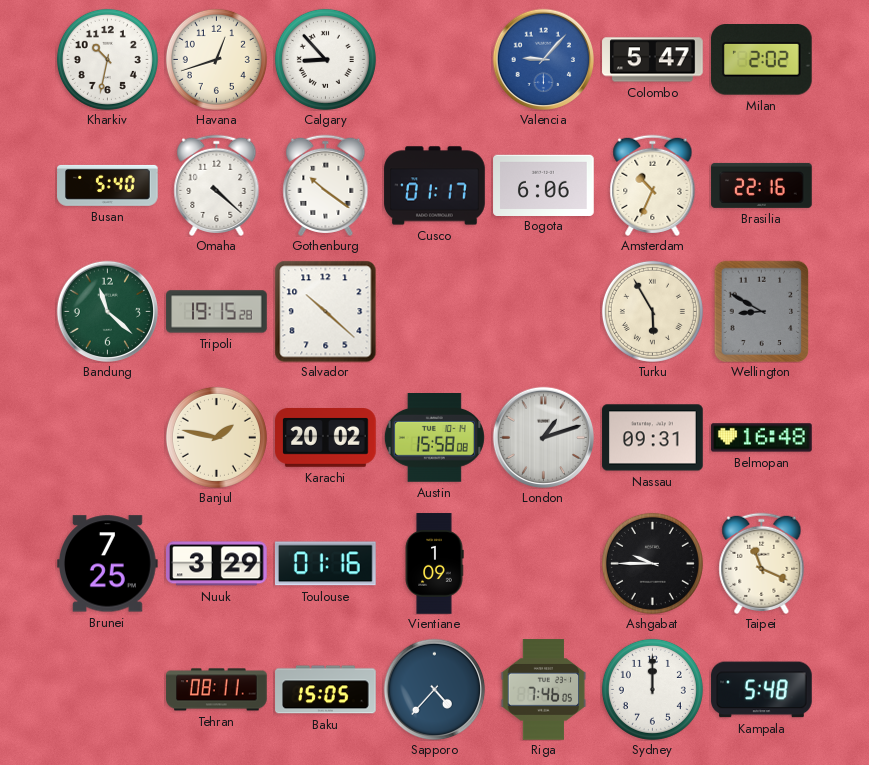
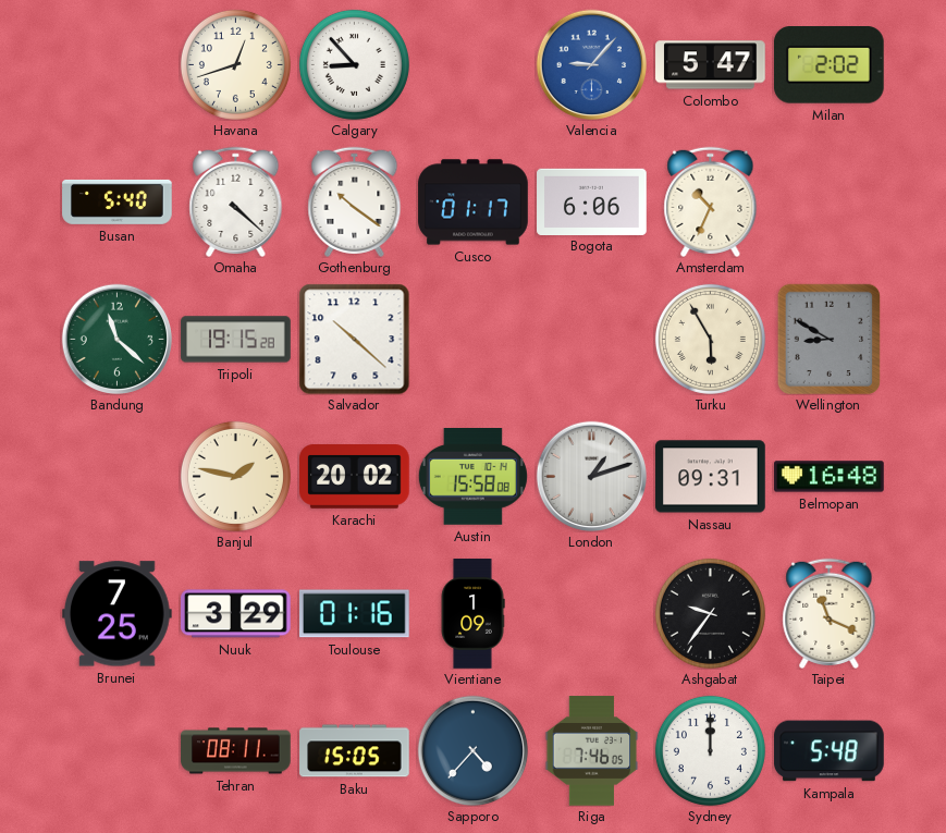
Kharkiv: 10:32 -> none
Brasilia: 22:16 -> none
Ashgabat: 9:45 -> 9:36
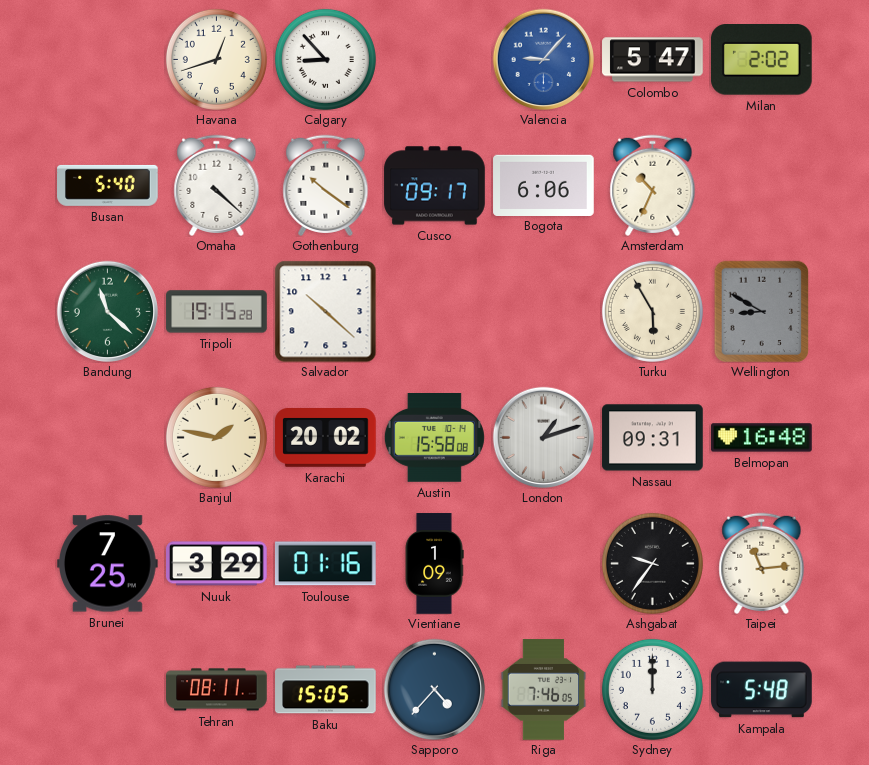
Cusco: 01:17 -> 09:17
Taipei: 11:19 -> 11:14
